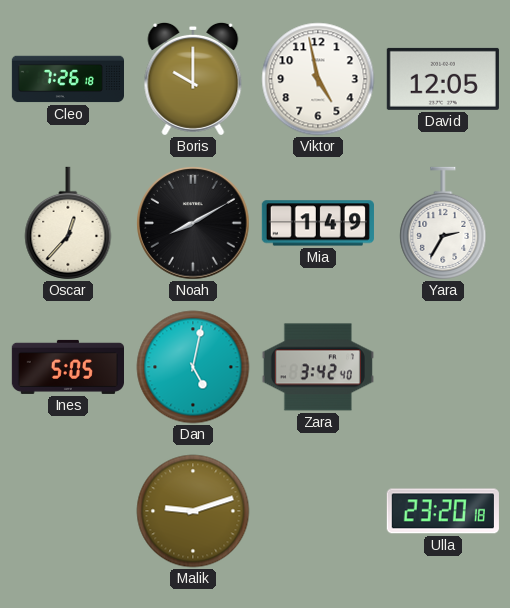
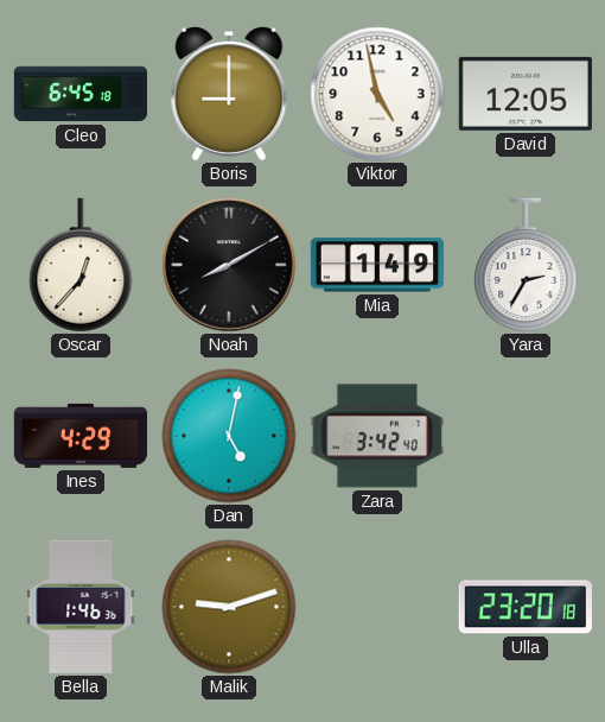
Cleo: 7:26 -> 6:45
Boris: 10:00 -> 9:00
Ines: 5:05 -> 4:29
Bella: none -> 1:46
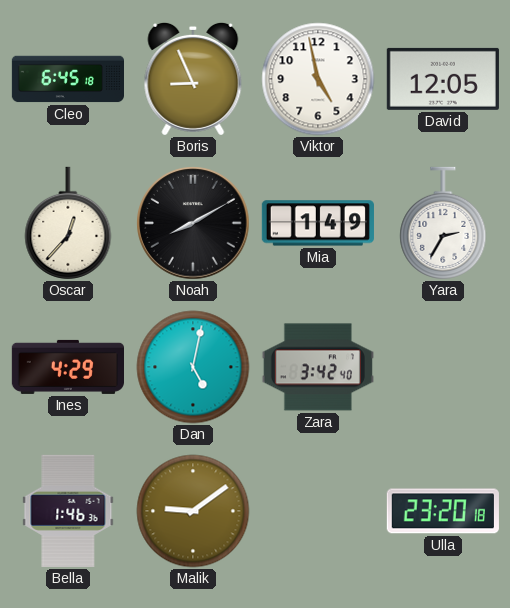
Boris: 9:00 -> 8:56
Malik: 9:12 -> 9:09
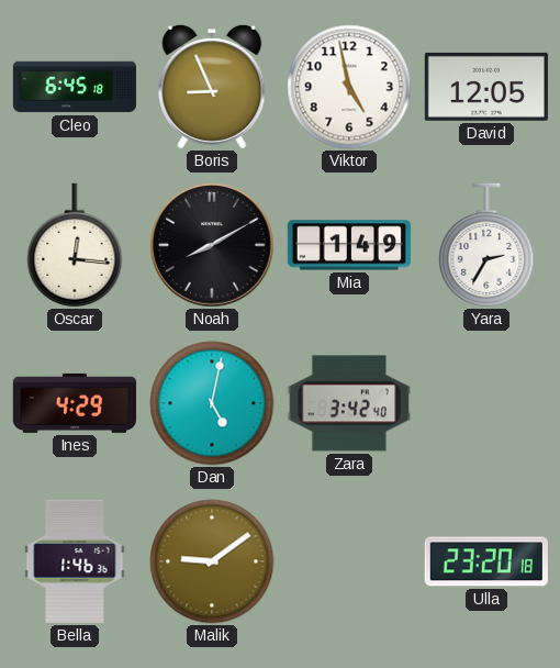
Oscar: 12:37 -> 12:16
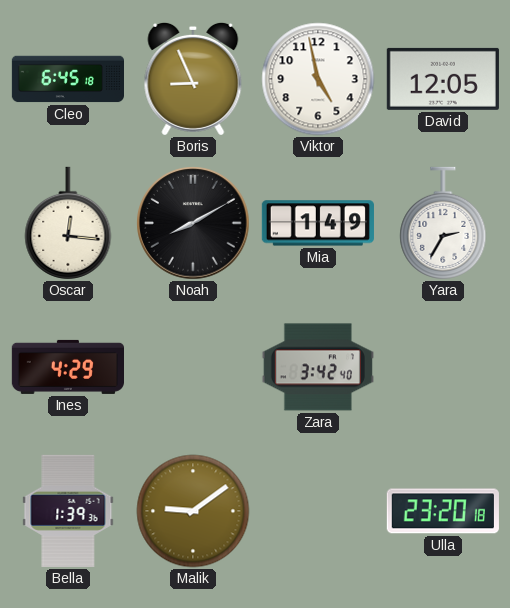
Dan: 5:02 -> none
Bella: 1:46 -> 1:39
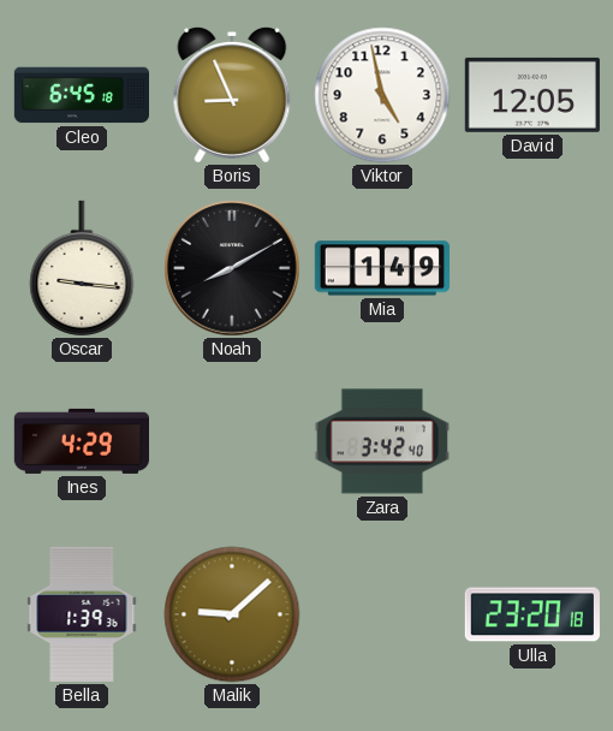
Oscar: 12:16 -> 9:16
Yara: 2:35 -> none
Malik: 9:09 -> 9:08
